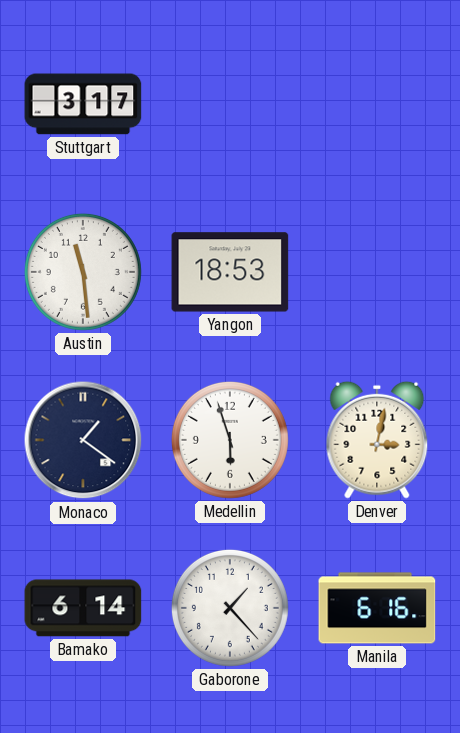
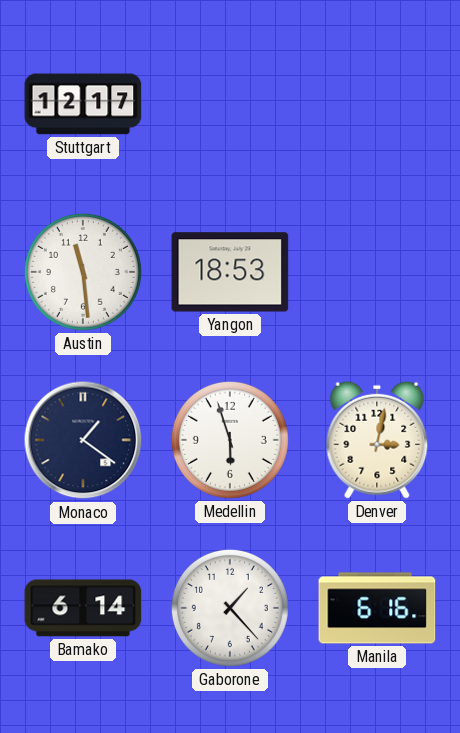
Stuttgart: 3:17 -> 12:17
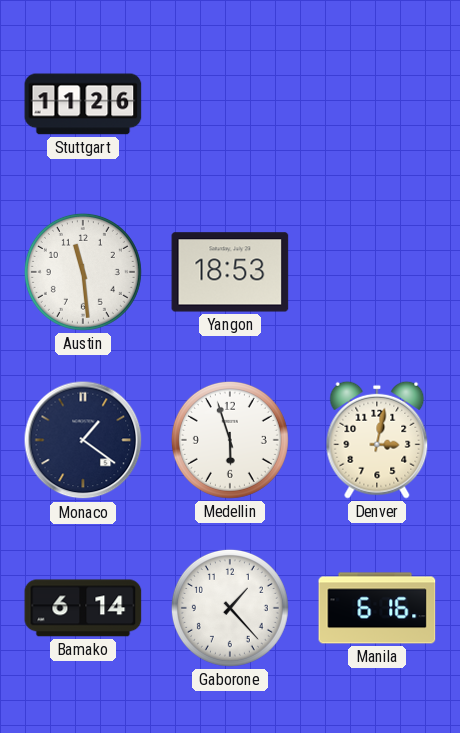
Stuttgart: 12:17 -> 11:26
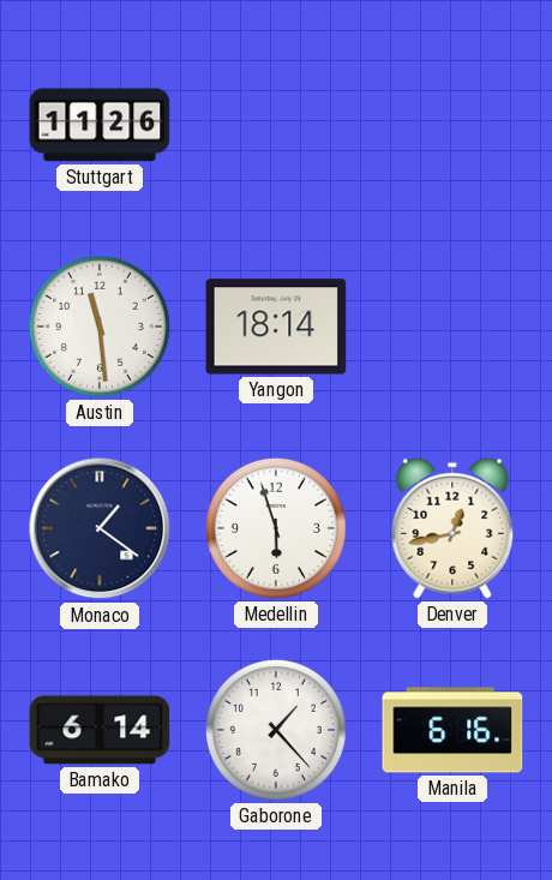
Yangon: 18:53 -> 18:14
Denver: 3:02 -> 12:43
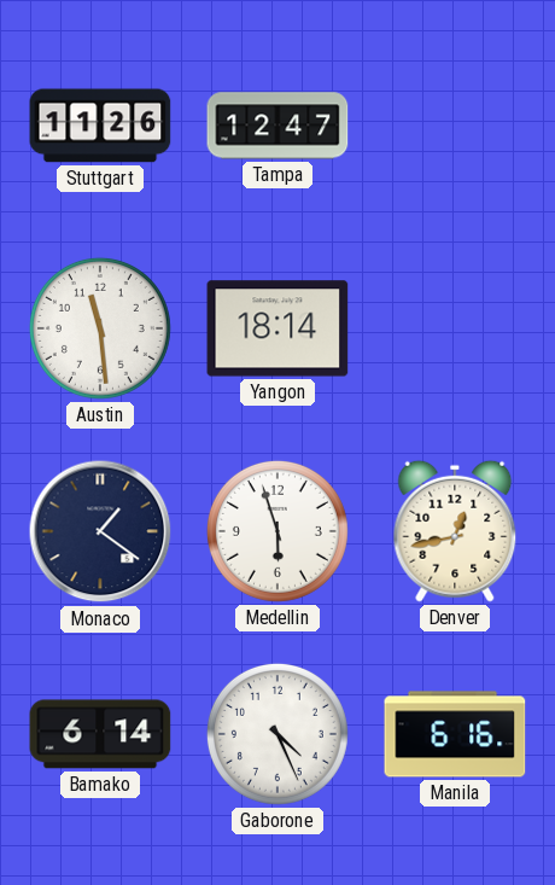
Tampa: none -> 12:47
Gaborone: 1:23 -> 4:26
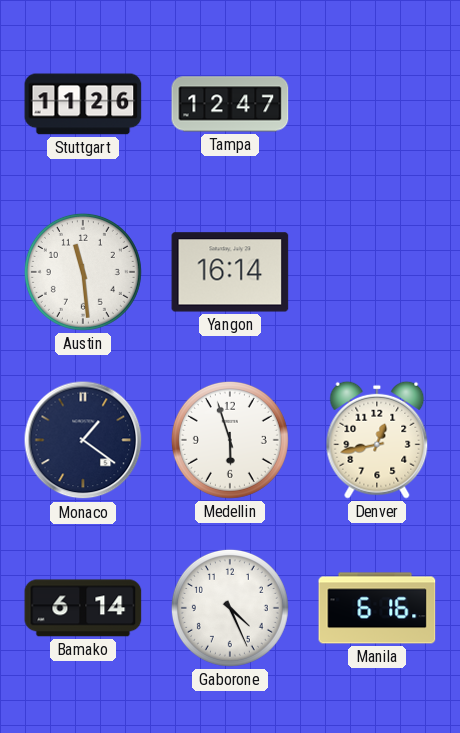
Yangon: 18:14 -> 16:14
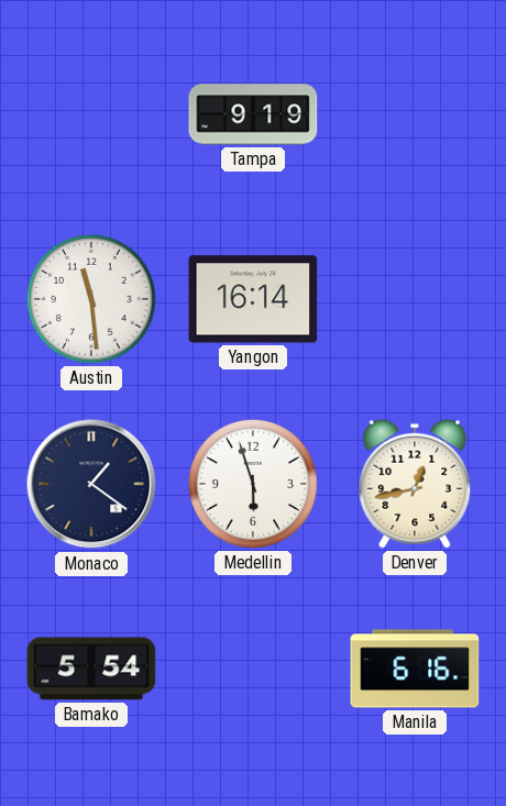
Stuttgart: 11:26 -> none
Tampa: 12:47 -> 9:19
Bamako: 6:14 -> 5:54
Gaborone: 4:26 -> none
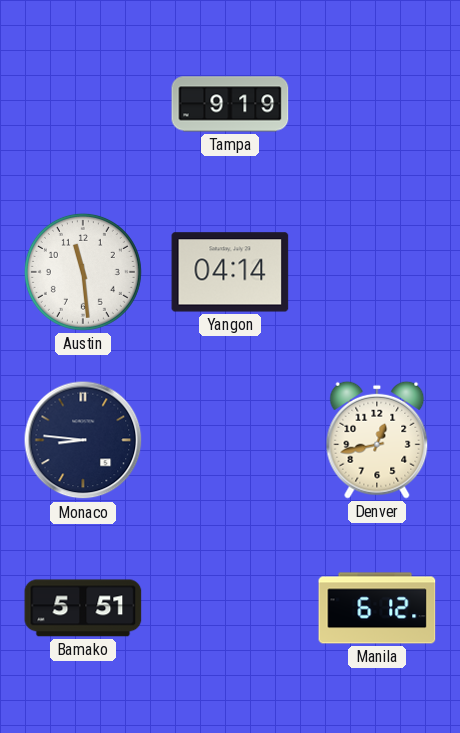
Yangon: 16:14 -> 04:14
Monaco: 1:21 -> 8:46
Medellin: 5:57 -> none
Bamako: 5:54 -> 5:51
Manila: 6:16 -> 6:12
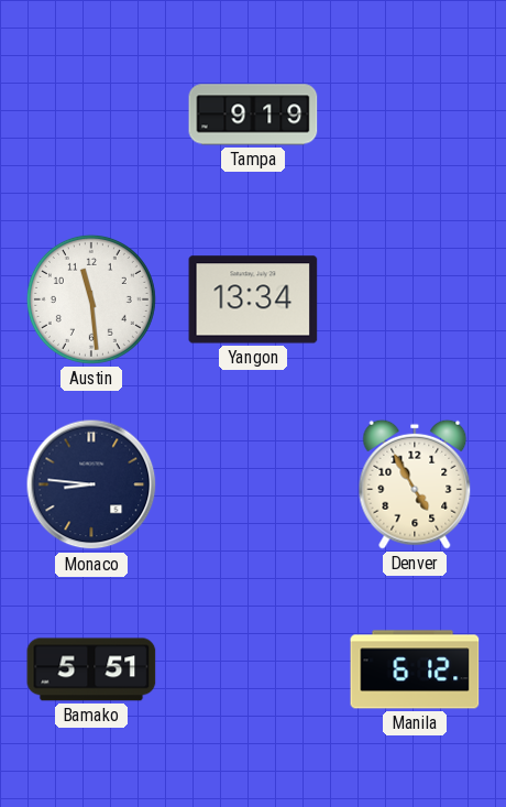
Yangon: 04:14 -> 13:34
Denver: 12:43 -> 4:55
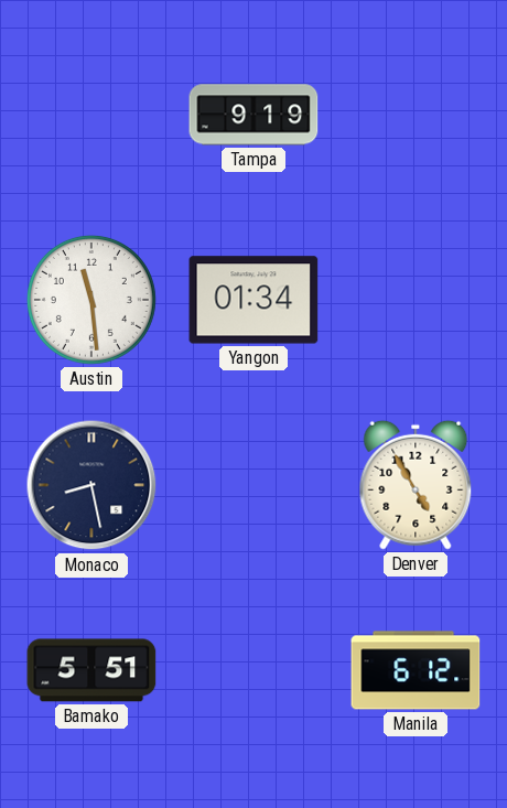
Yangon: 13:34 -> 01:34
Monaco: 8:46 -> 8:28
